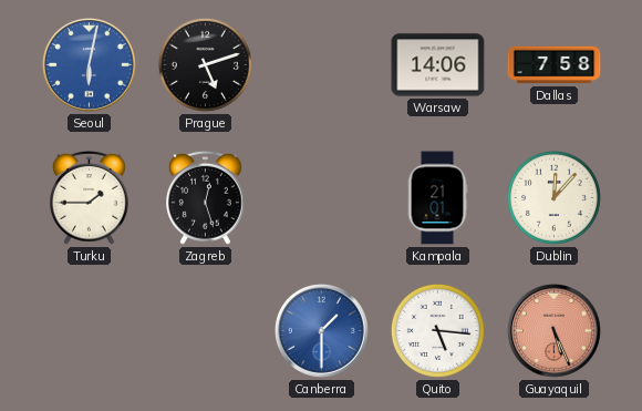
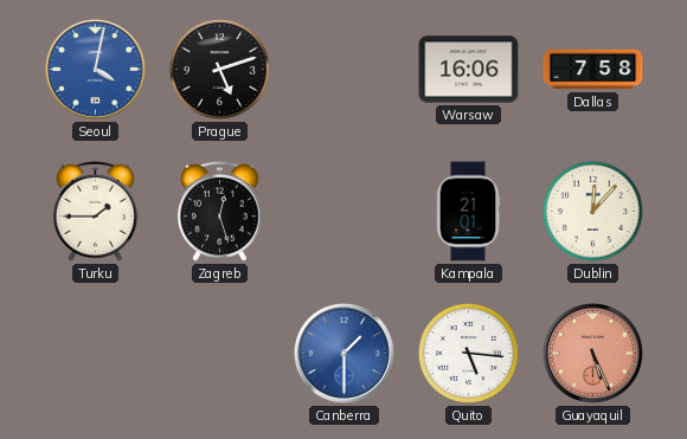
Seoul: 6:02 -> 4:02
Warsaw: 14:06 -> 16:06
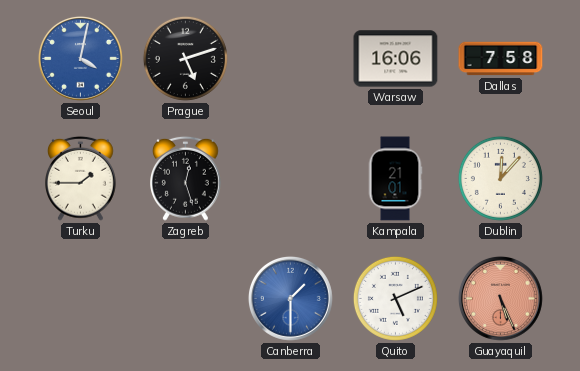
Quito: 5:16 -> 5:11
